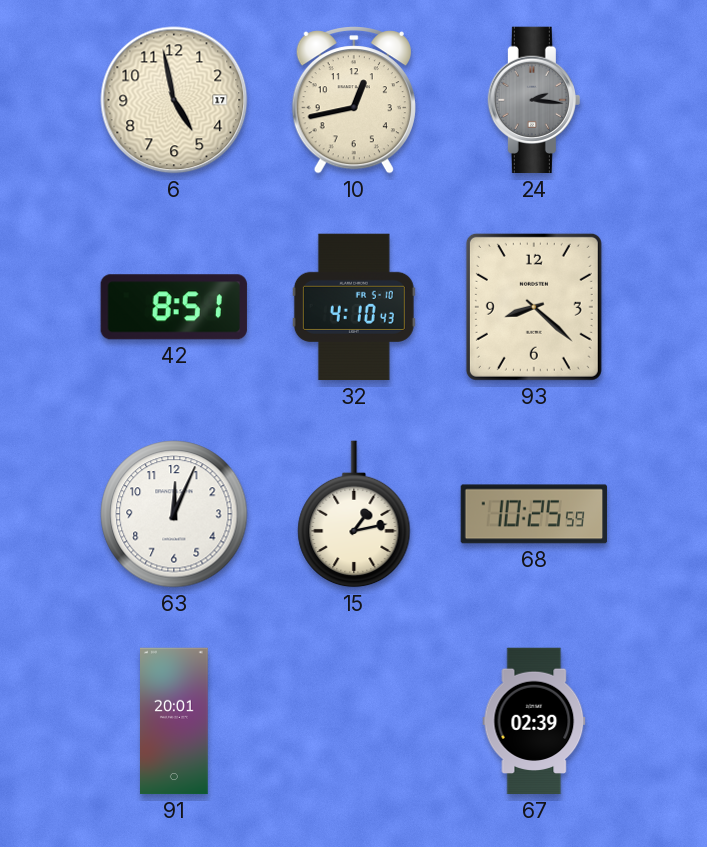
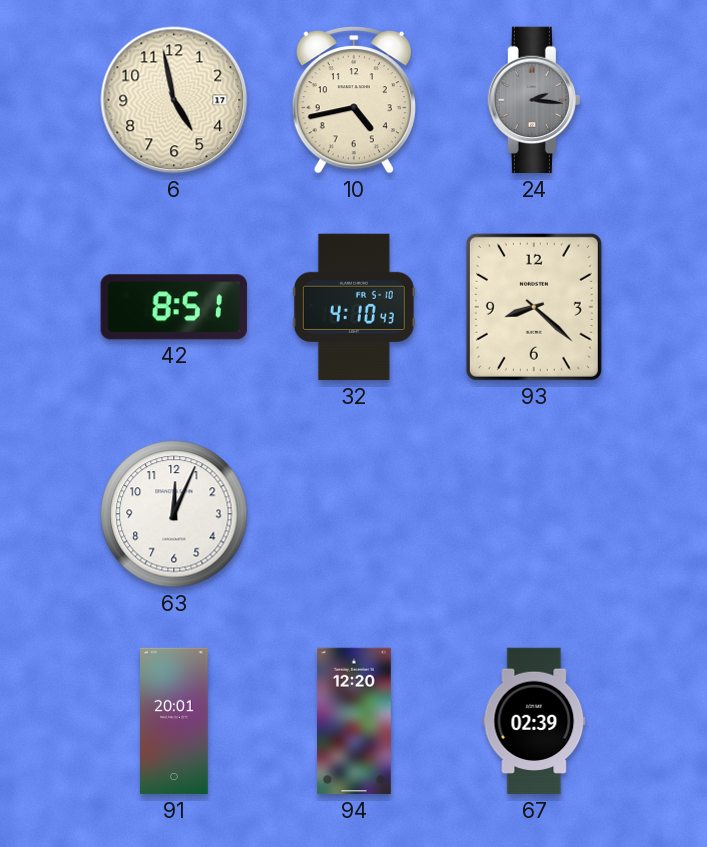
10: 12:43 -> 4:43
15: 1:13 -> none
68: 10:25 -> none
94: none -> 12:20
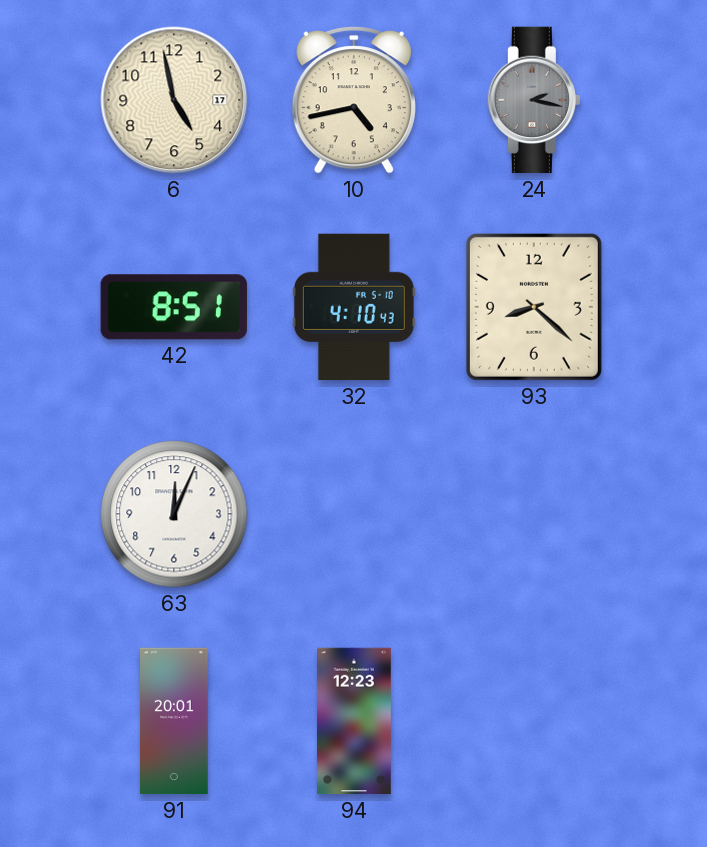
24: 2:16 -> 2:17
94: 12:20 -> 12:23
67: 02:39 -> none
